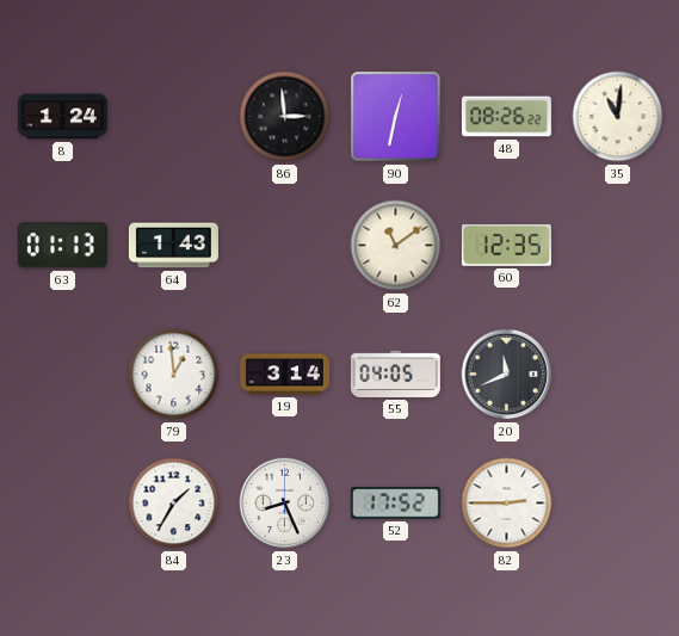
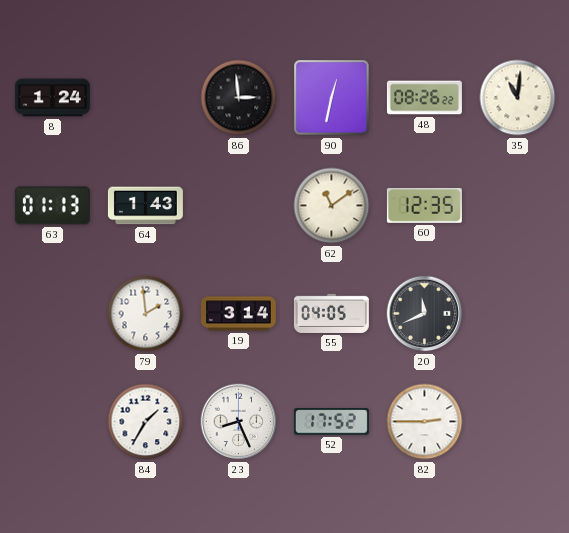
79: 12:59 -> 1:59
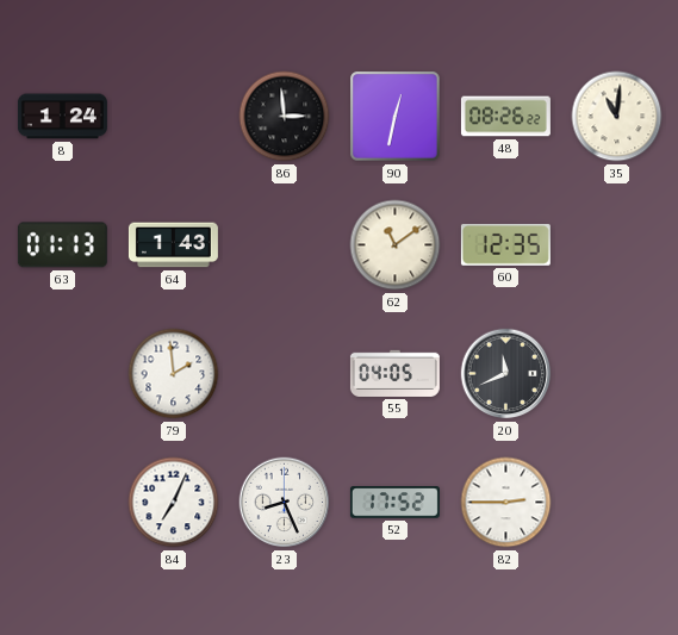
19: 3:14 -> none
84: 1:35 -> 7:04
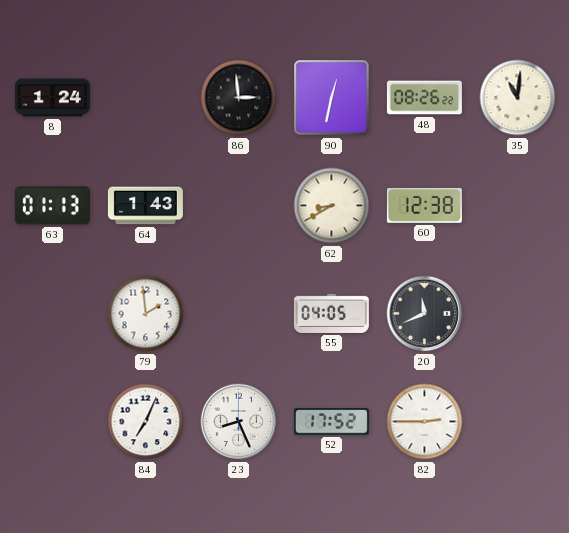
62: 11:09 -> 8:40
60: 12:35 -> 12:38
